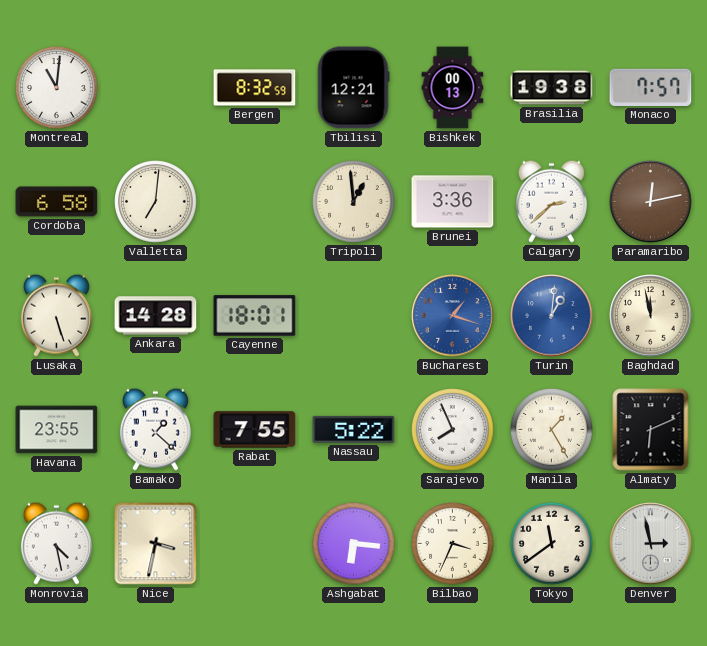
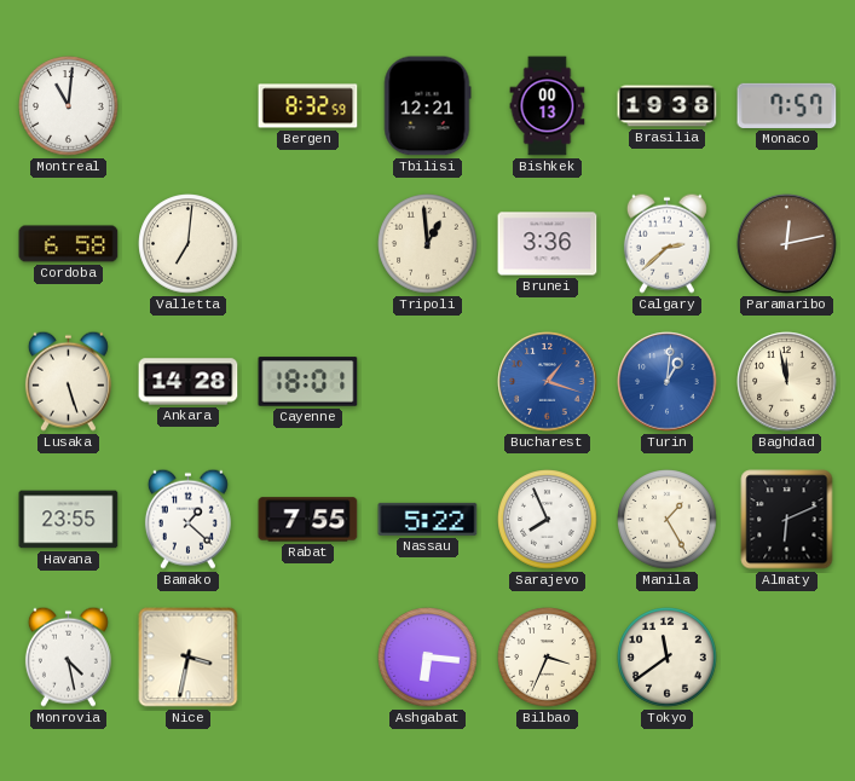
Denver: 2:58 -> none
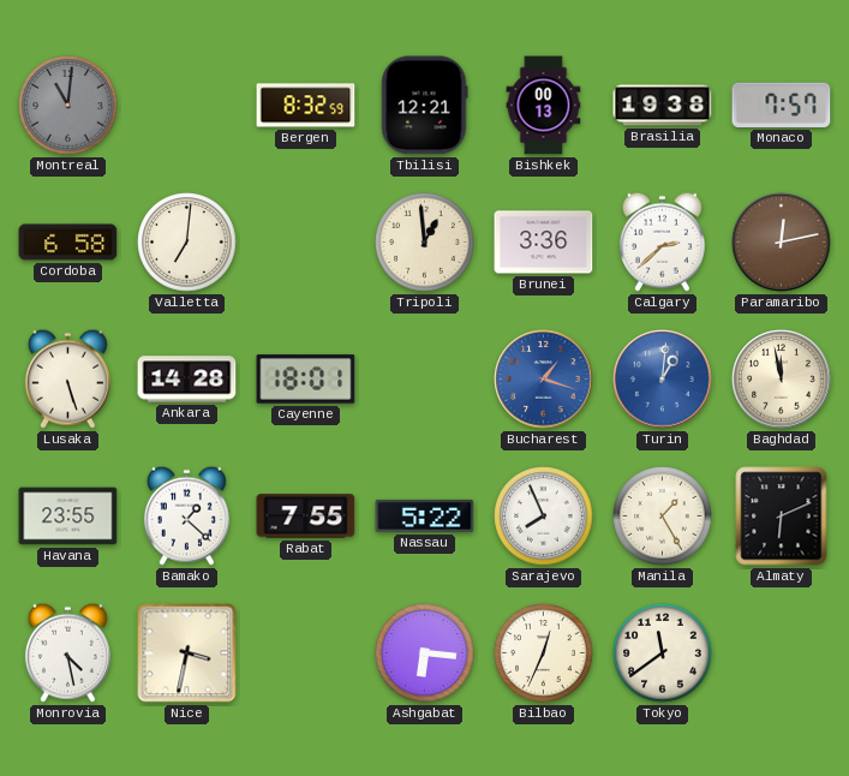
Montreal dial: white -> grey
Bilbao: 3:34 -> 12:34
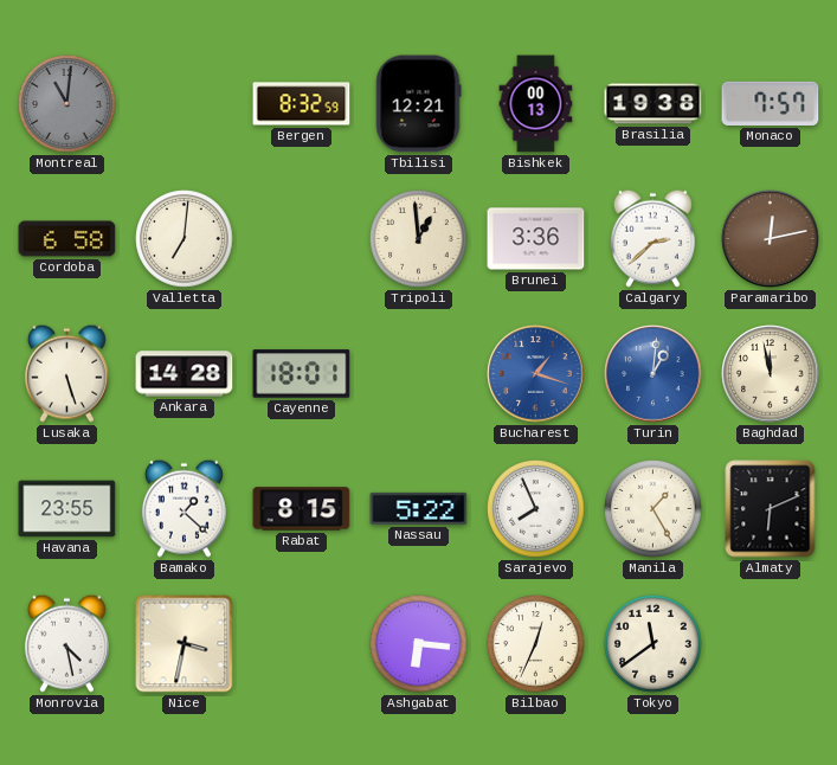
Rabat: 7:55 -> 8:15
